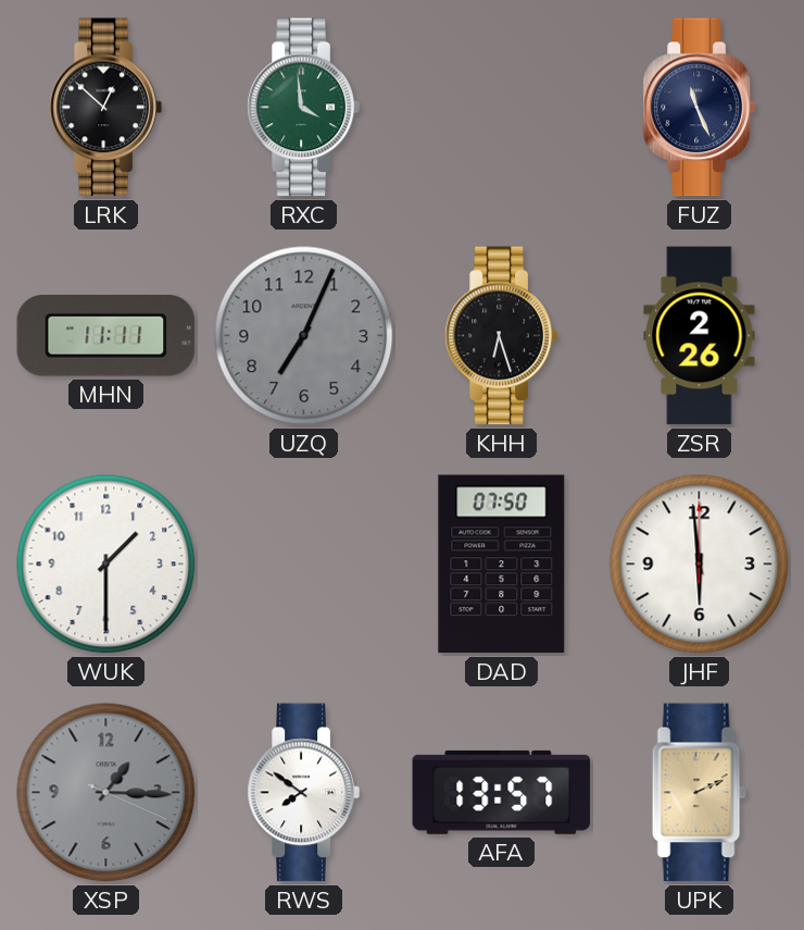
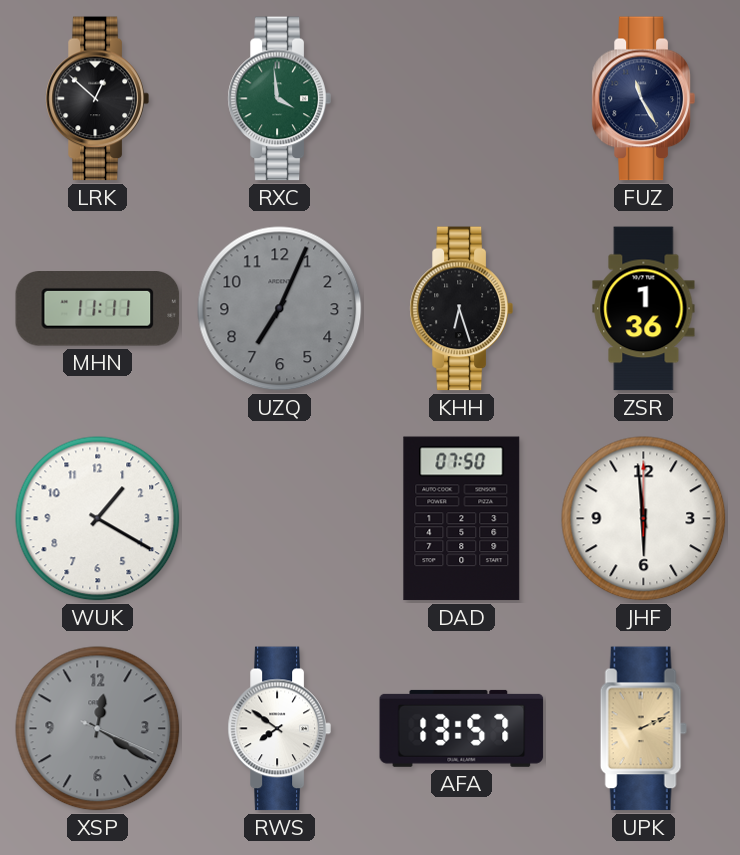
FUZ: 11:26 -> 11:25
ZSR: 2:26 -> 1:36
WUK: 1:30 -> 1:20
XSP: 1:15 -> 12:20
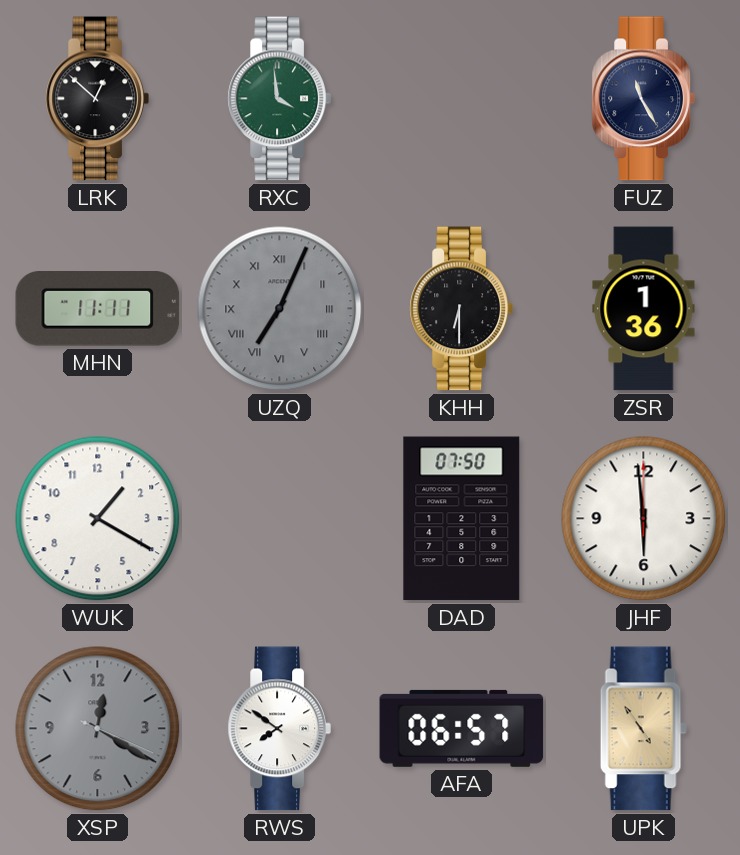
UZQ numerals: Arabic -> Roman
KHH: 6:27 -> 6:30
AFA: 13:57 -> 06:57
UPK: 2:11 -> 4:54
